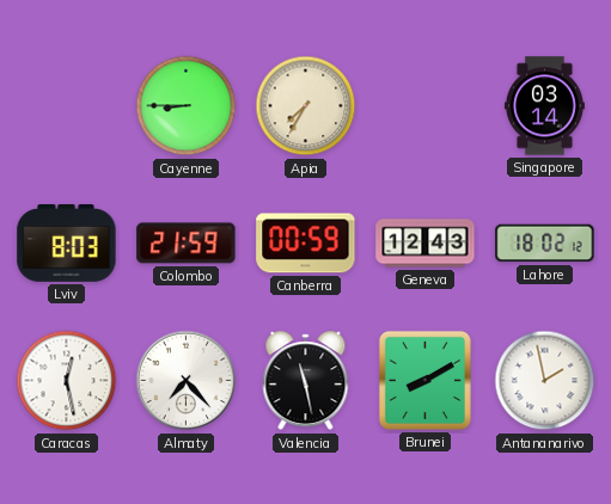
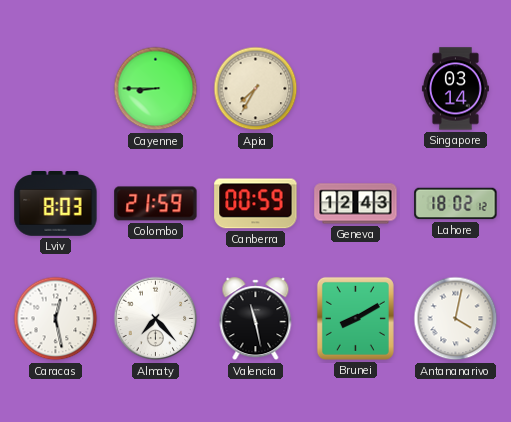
Antananarivo: 1:58 -> 4:02
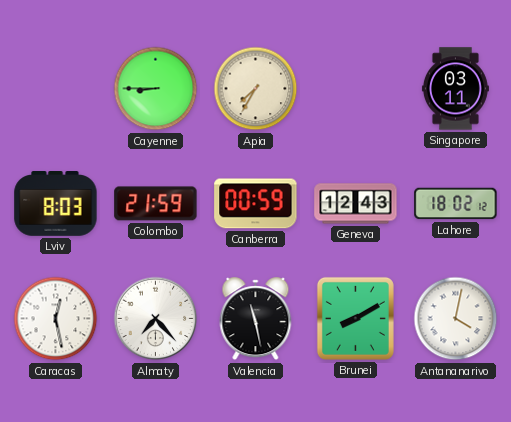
Singapore: 03:14 -> 03:11
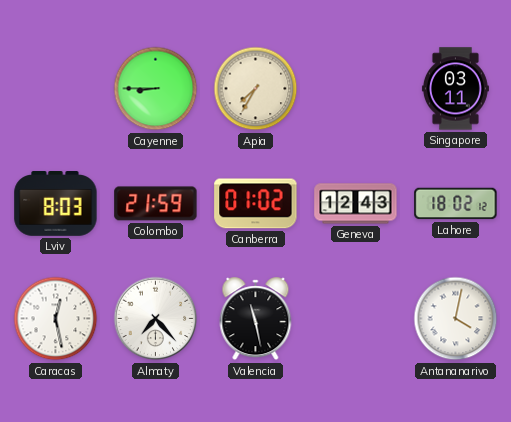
Canberra: 00:59 -> 01:02
Brunei: 8:10 -> none
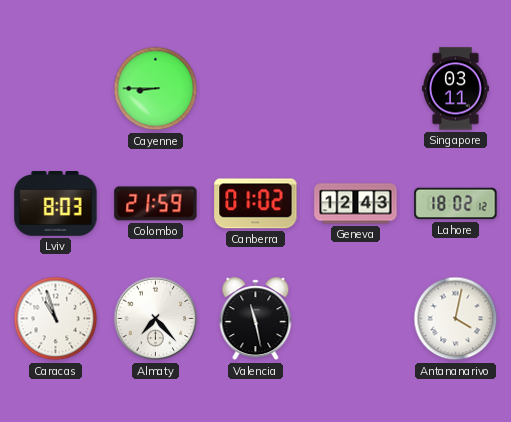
Apia: 7:35 -> none
Caracas: 12:28 -> 10:57
